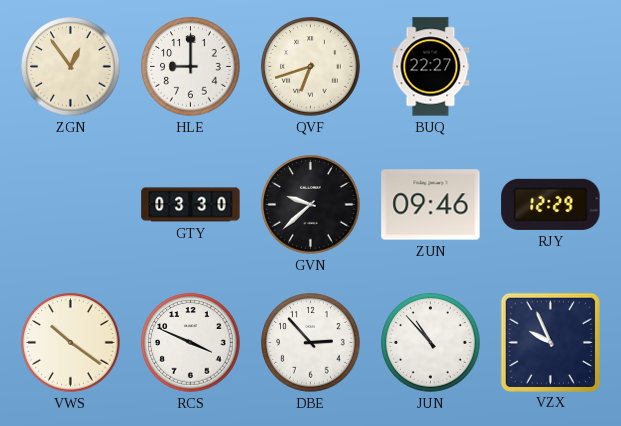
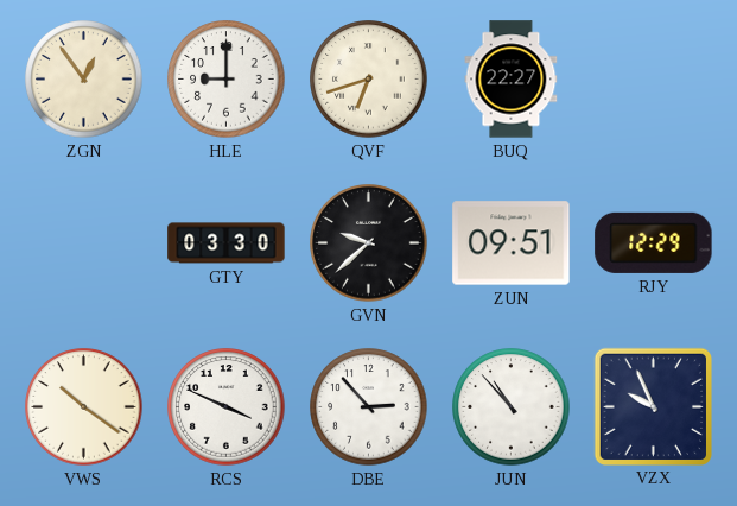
ZUN: 09:46 -> 09:51
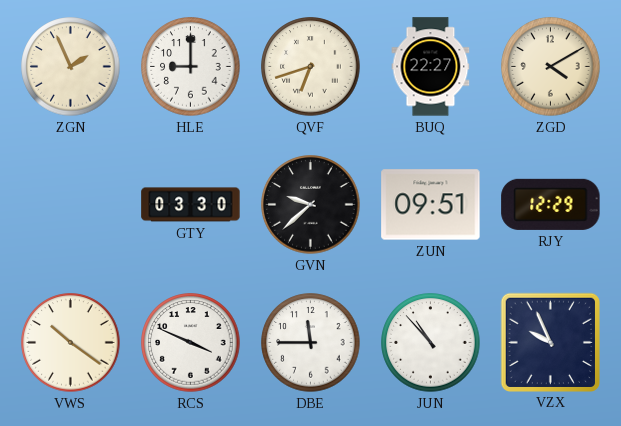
ZGN: 12:54 -> 1:56
ZGD: none -> 4:10
DBE: 2:53 -> 11:45
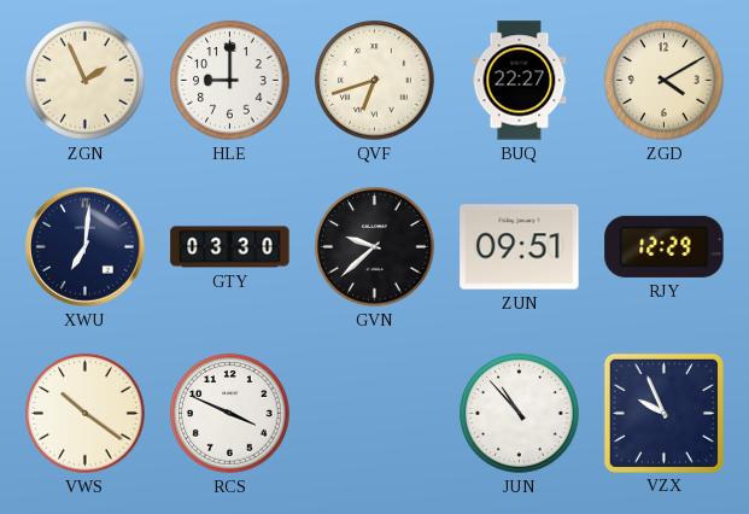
XWU: none -> 7:01
DBE: 11:45 -> none
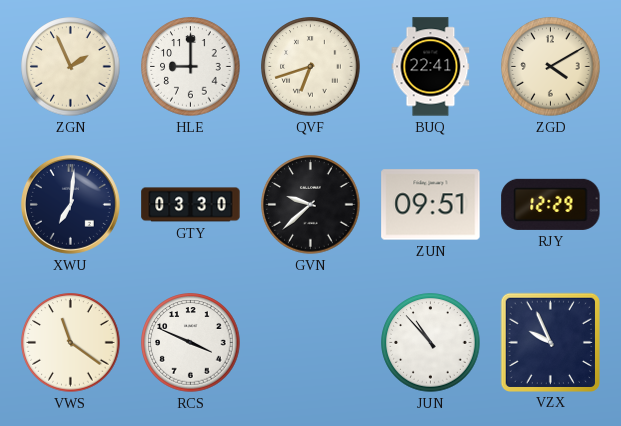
BUQ: 22:27 -> 22:41
VWS: 10:21 -> 11:21
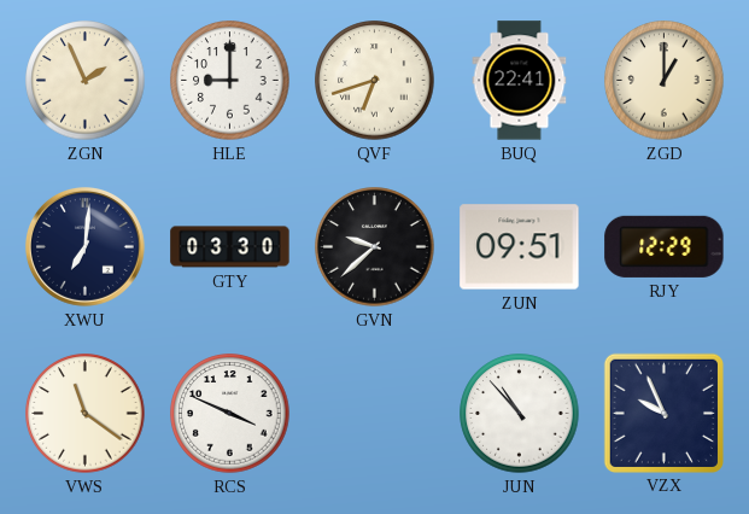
ZGD: 4:10 -> 1:00
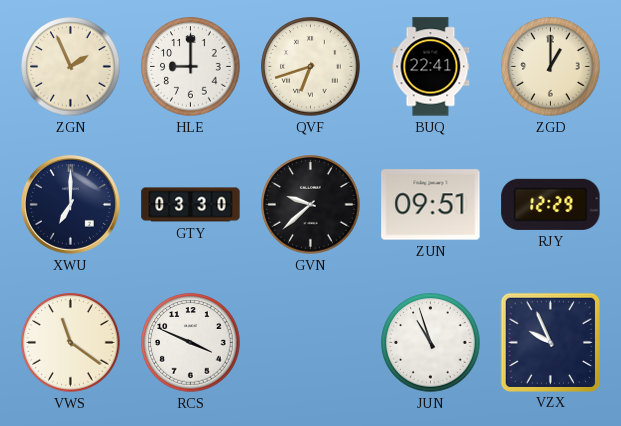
XWU: 7:01 -> 7:00
JUN: 10:53 -> 10:57
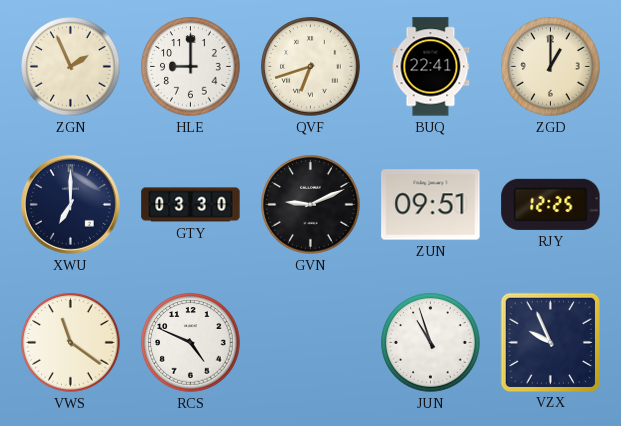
GVN: 9:38 -> 9:11
RJY: 12:29 -> 12:25
RCS: 3:49 -> 4:49
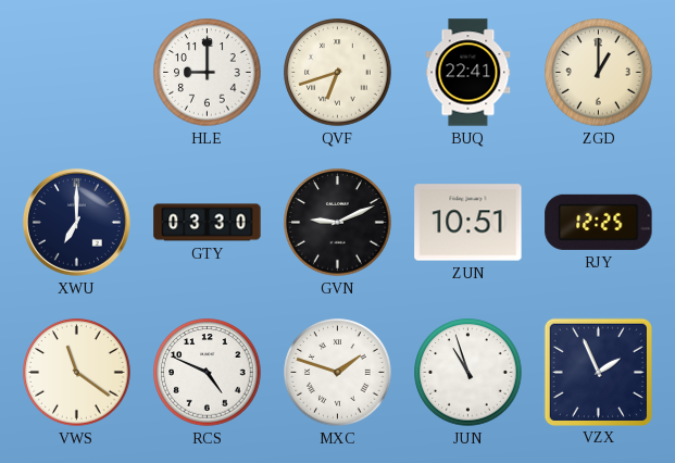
ZGN: 1:56 -> none
ZUN: 09:51 -> 10:51
MXC: none -> 1:48
VZX: 9:56 -> 1:56
